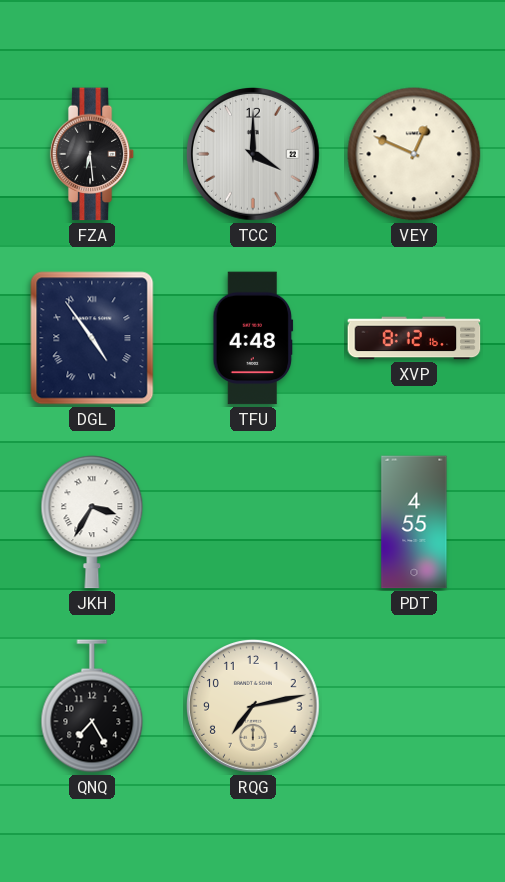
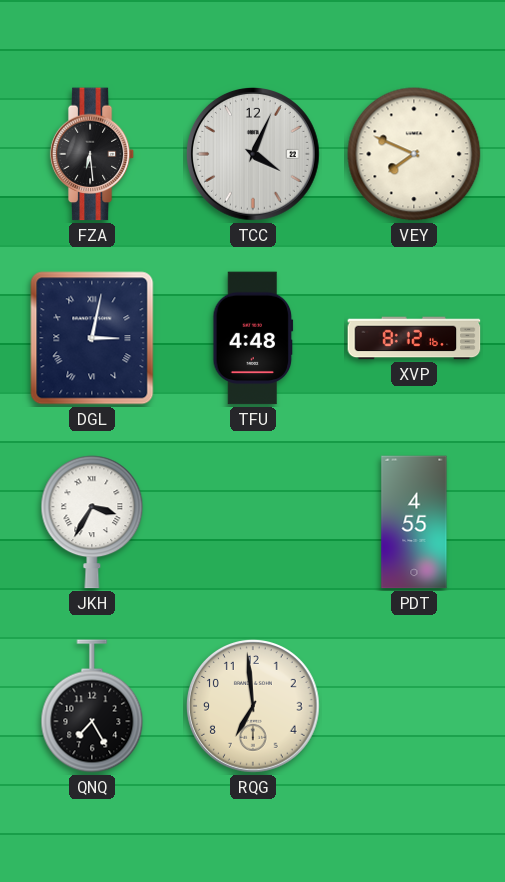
TCC: 4:00 -> 4:04
VEY: 12:49 -> 7:49
DGL: 4:54 -> 3:02
RQG: 7:13 -> 6:59
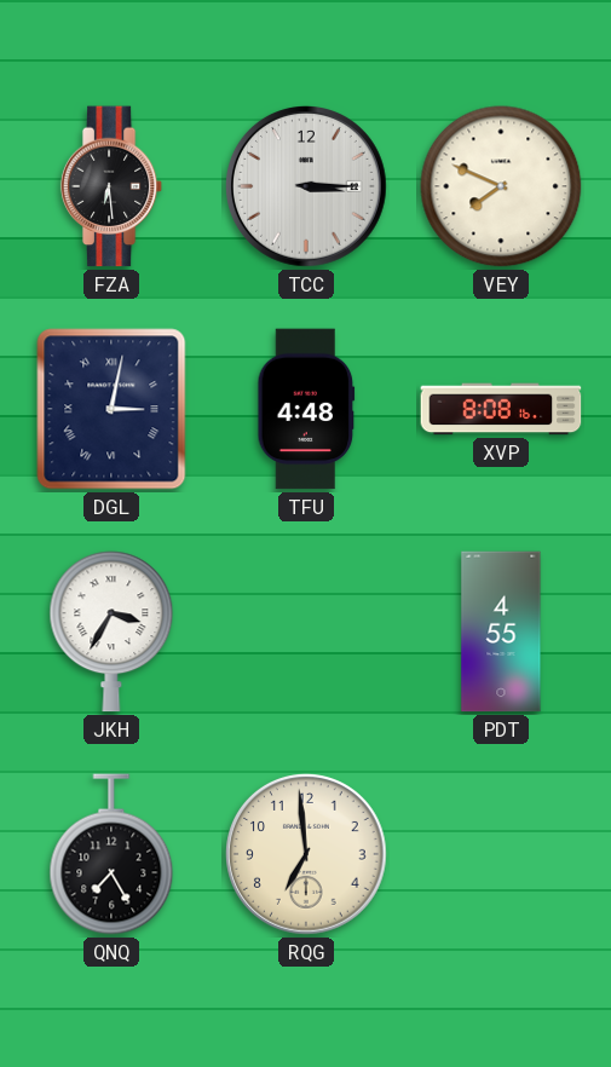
TCC: 4:04 -> 3:15
XVP: 8:12 -> 8:08
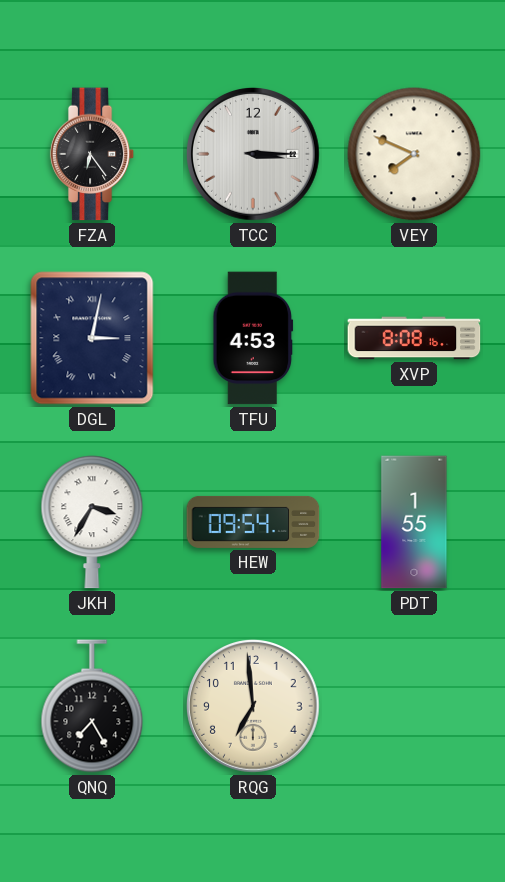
FZA: 6:29 -> 6:24
TFU: 4:48 -> 4:53
HEW: none -> 09:54
PDT: 4:55 -> 1:55
